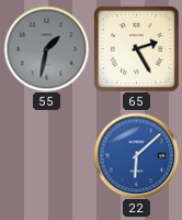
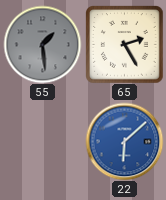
55: 1:32 -> 1:29
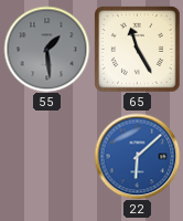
65: 2:25 -> 11:25
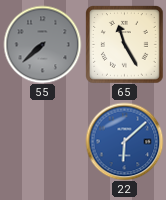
55: 1:29 -> 7:38
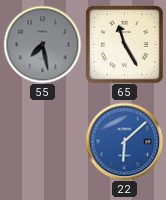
55: 7:38 -> 7:28
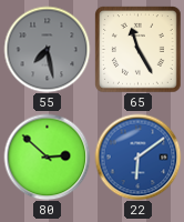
80: none -> 2:52
22: 6:08 -> 6:09
